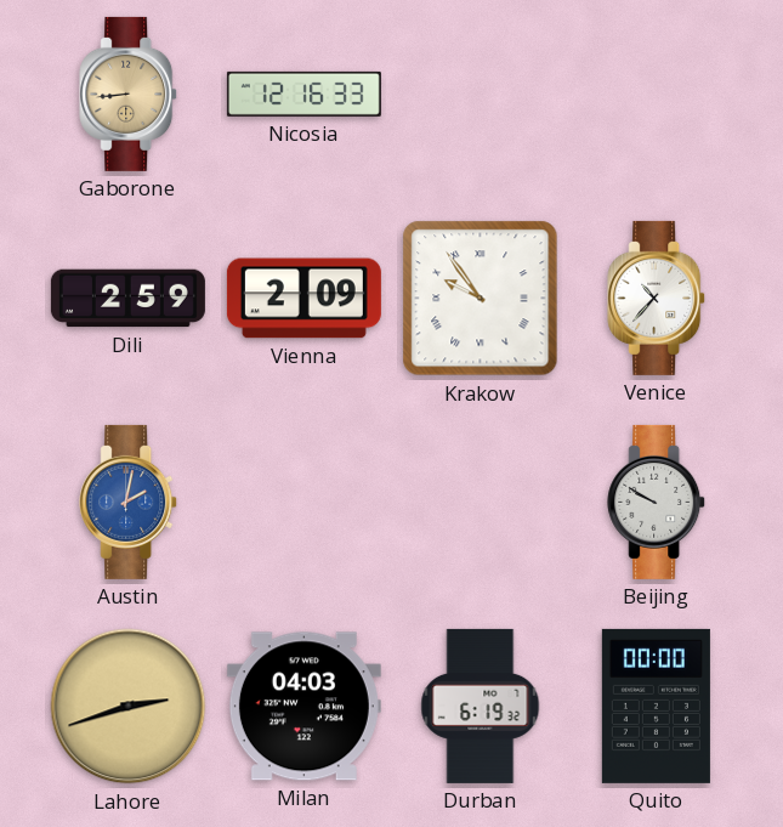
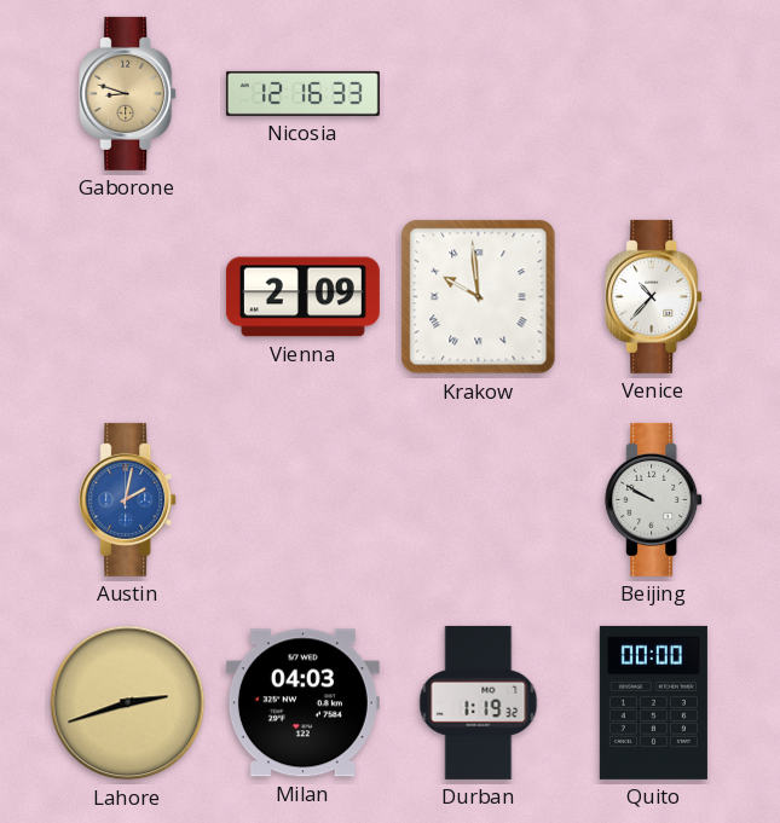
Gaborone: 8:44 -> 8:48
Dili: 2:59 -> none
Krakow: 9:54 -> 9:59
Durban: 6:19 -> 1:19
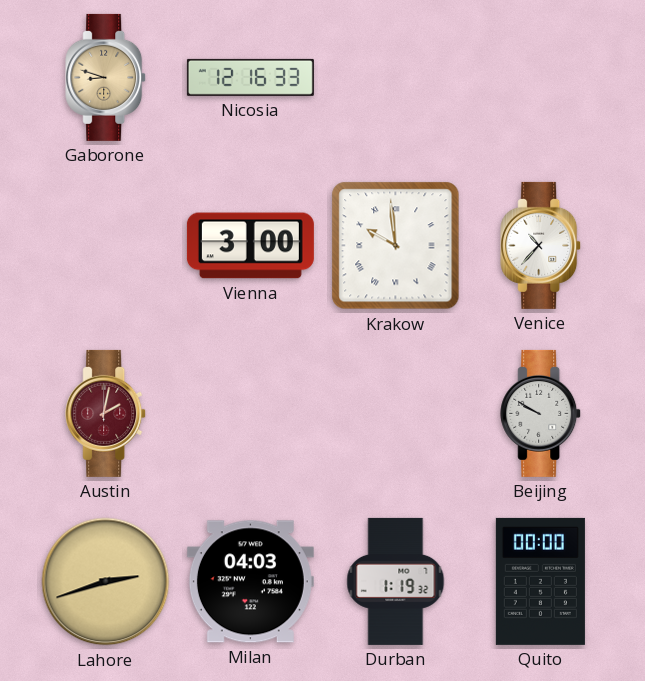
Vienna: 2:09 -> 3:00
Austin dial: blue -> burgundy
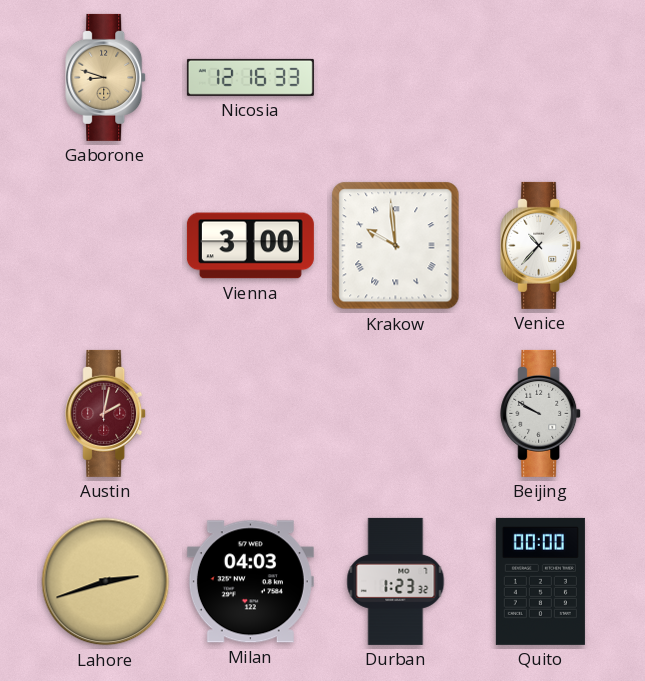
Durban: 1:19 -> 1:23
